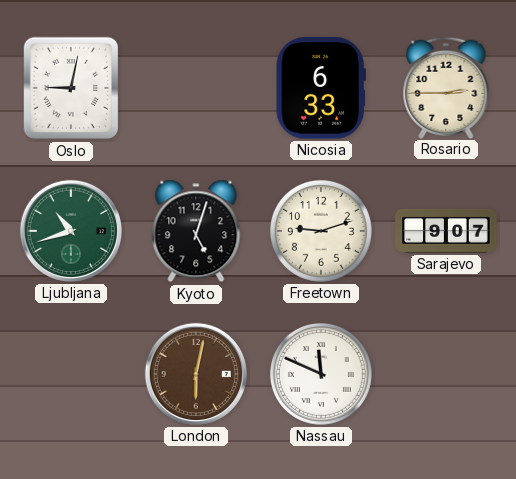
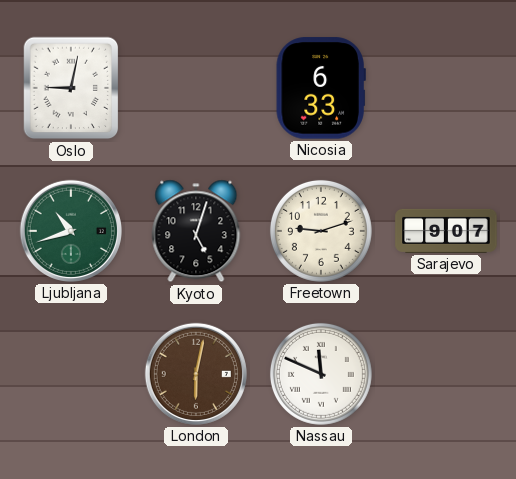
Rosario: 2:45 -> none
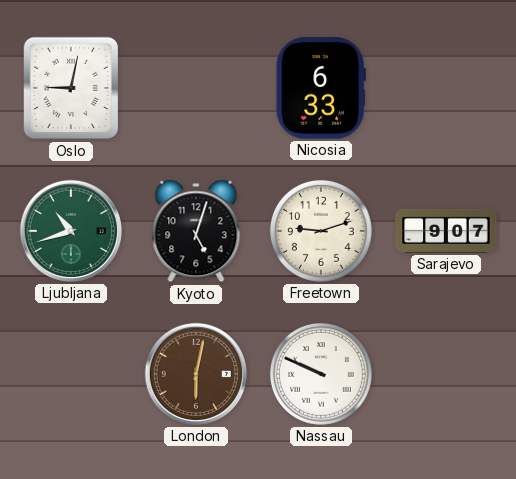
Nassau: 11:49 -> 9:49
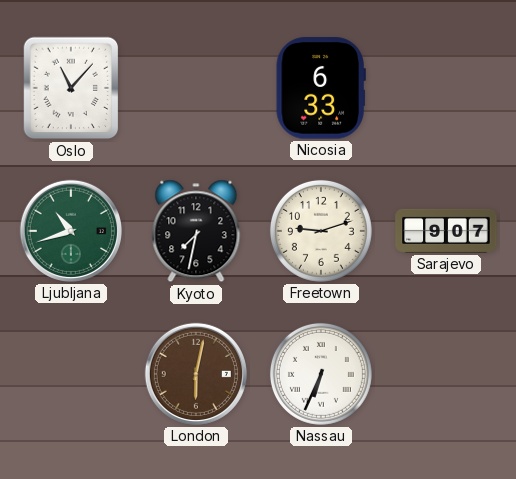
Oslo: 9:02 -> 11:07
Kyoto: 5:03 -> 7:32
Nassau: 9:49 -> 6:34
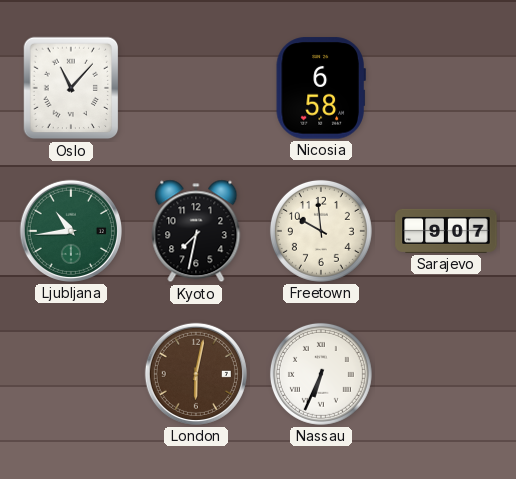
Nicosia: 6:33 -> 6:58
Ljubljana: 10:42 -> 10:44
Freetown: 9:12 -> 9:59
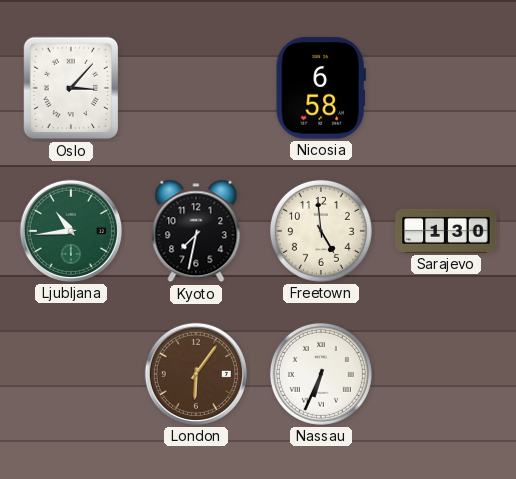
Oslo: 11:07 -> 3:07
Freetown: 9:59 -> 4:59
Sarajevo: 9:07 -> 1:30
London: 6:02 -> 6:06
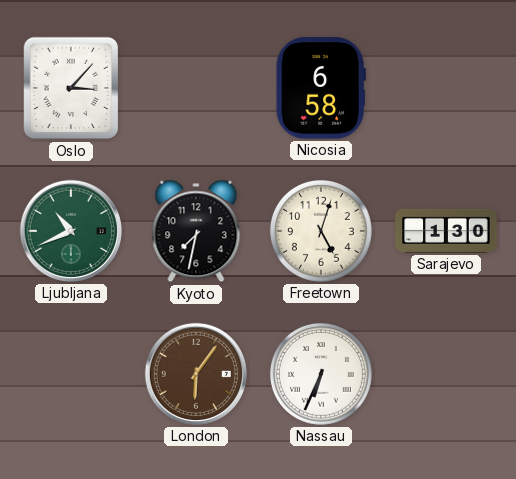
Ljubljana: 10:44 -> 10:41
Freetown: 4:59 -> 5:03
